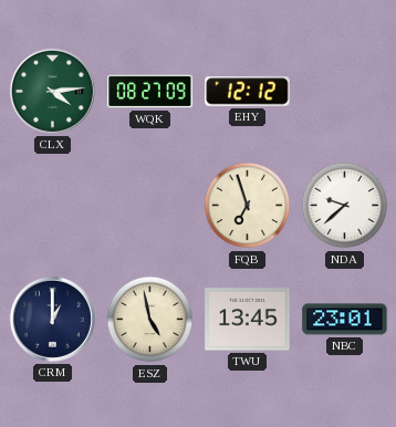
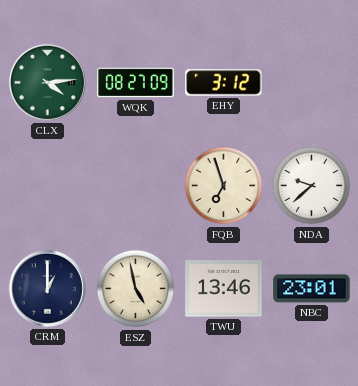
EHY: 12:12 -> 3:12
TWU: 13:45 -> 13:46
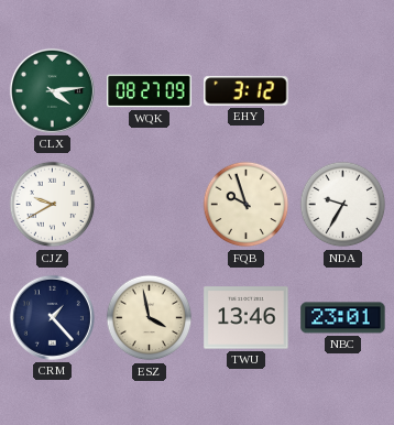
CJZ: none -> 9:40
FQB: 6:57 -> 9:57
NDA: 9:38 -> 9:35
CRM: 1:00 -> 1:23
ESZ: 4:58 -> 3:58
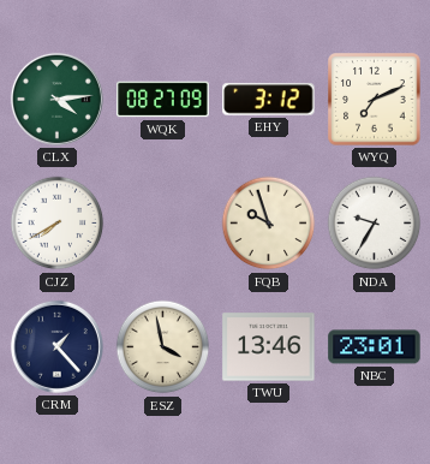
WYQ: none -> 7:11
CJZ: 9:40 -> 7:40
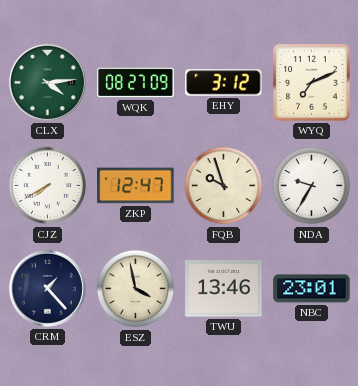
ZKP: none -> 12:47
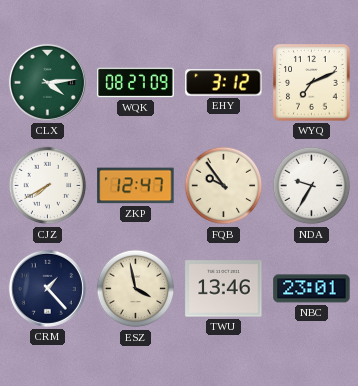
FQB: 9:57 -> 9:54
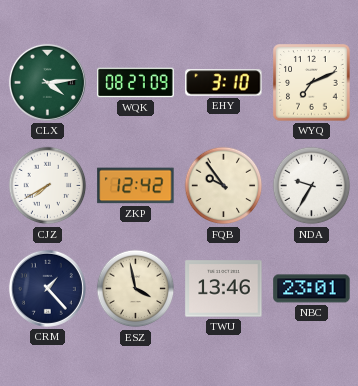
EHY: 3:12 -> 3:10
ZKP: 12:47 -> 12:42
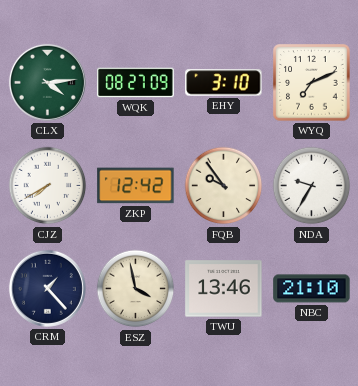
NBC: 23:01 -> 21:10
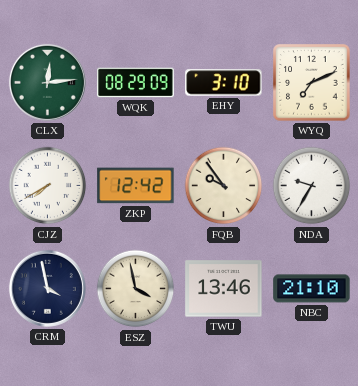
CLX: 4:14 -> 12:14
WQK: 08:27 -> 08:29
CRM: 1:23 -> 3:58
